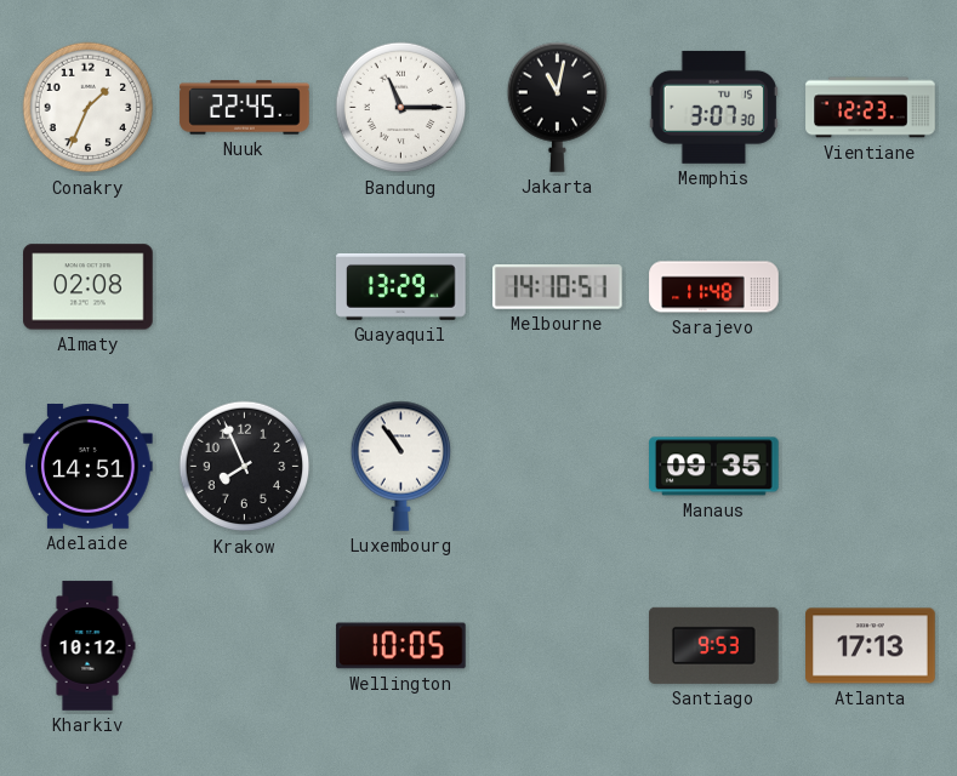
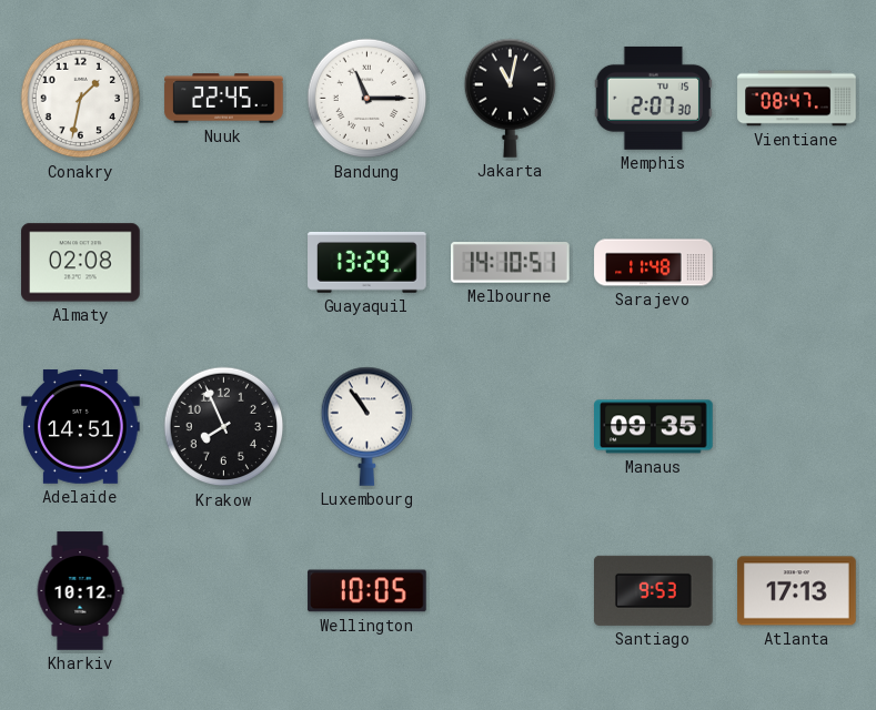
Conakry: 1:34 -> 1:32
Memphis: 3:07 -> 2:07
Vientiane: 12:23 -> 08:47
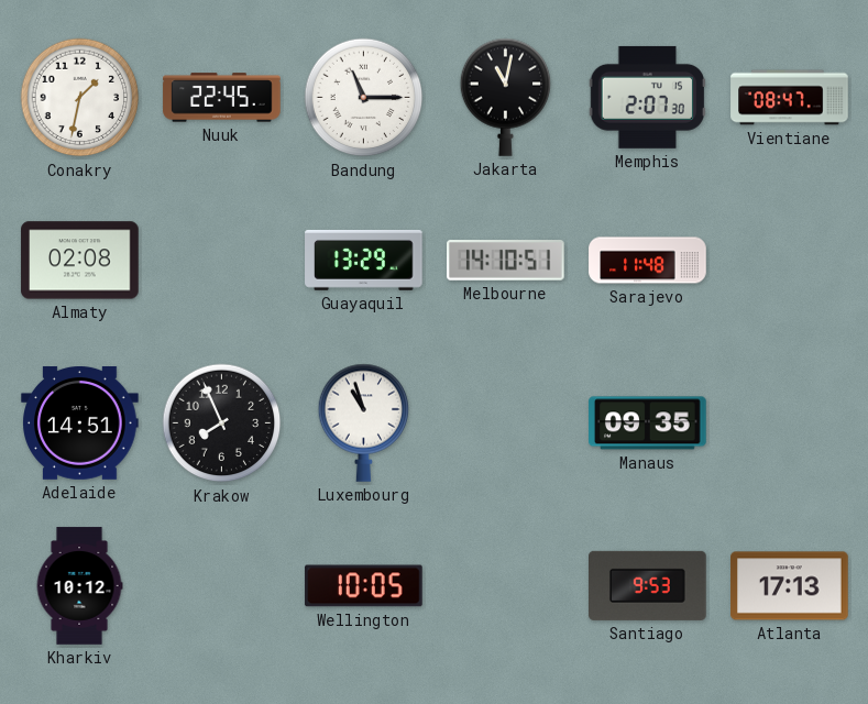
Luxembourg: 10:54 -> 10:57
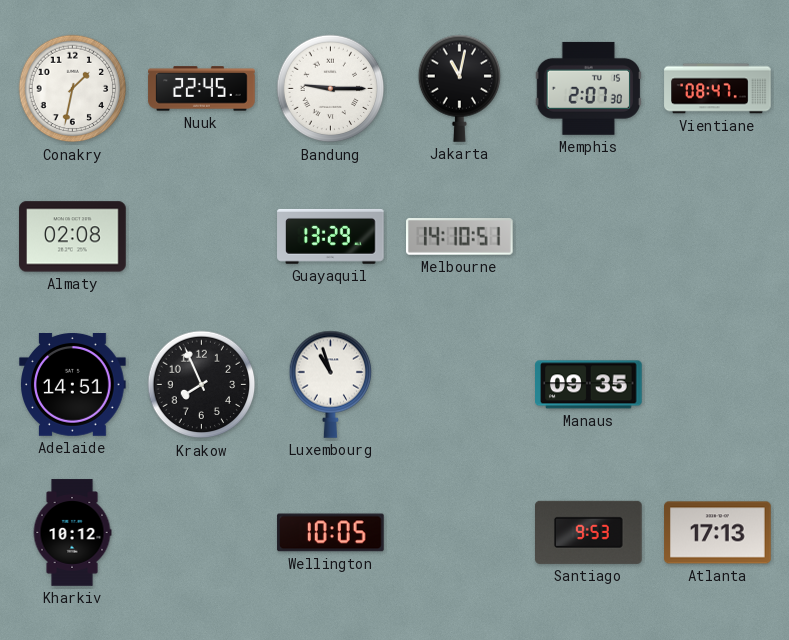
Bandung: 11:15 -> 9:15
Sarajevo: 11:48 -> none
